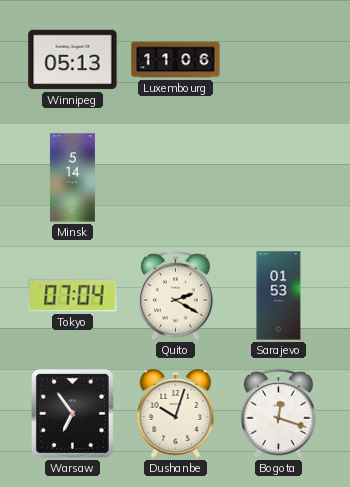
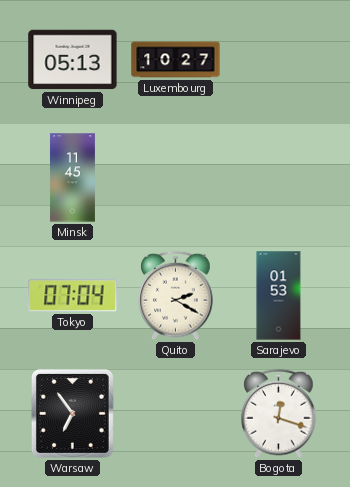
Luxembourg: 11:06 -> 10:27
Minsk: 5:14 -> 11:45
Dushanbe: 10:03 -> none
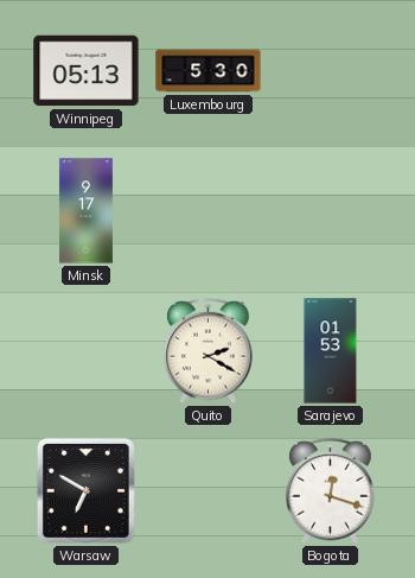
Luxembourg: 10:27 -> 5:30
Minsk: 11:45 -> 9:17
Tokyo: 07:04 -> none
Warsaw: 6:54 -> 6:50
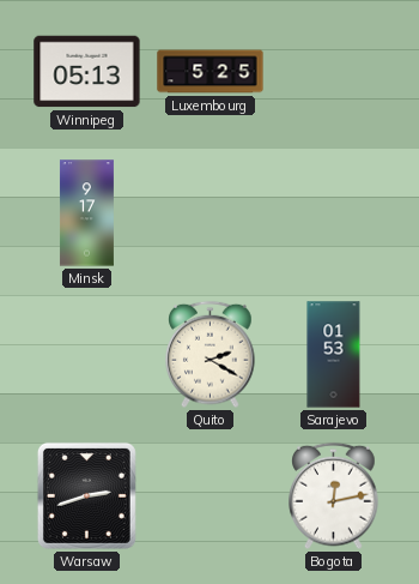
Luxembourg: 5:30 -> 5:25
Warsaw: 6:50 -> 2:42
Bogota: 12:18 -> 12:13
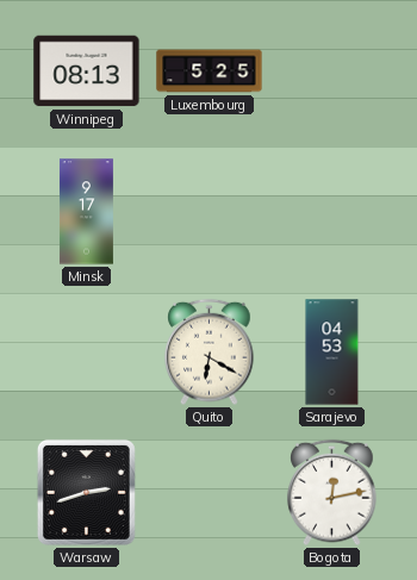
Winnipeg: 05:13 -> 08:13
Quito: 2:20 -> 6:20
Sarajevo: 01:53 -> 04:53
